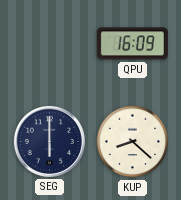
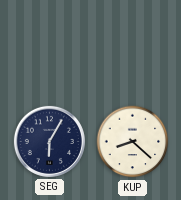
QPU: 16:09 -> none
SEG: 6:00 -> 6:05
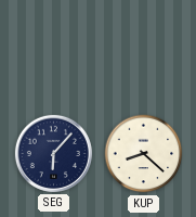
SEG: 6:05 -> 6:07
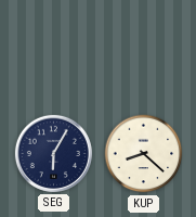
SEG: 6:07 -> 6:05
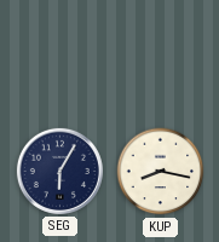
KUP: 8:22 -> 8:17
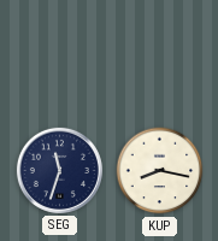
SEG: 6:05 -> 11:33
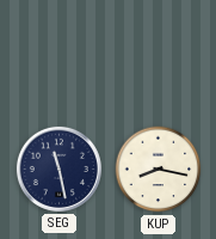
SEG: 11:33 -> 11:28
